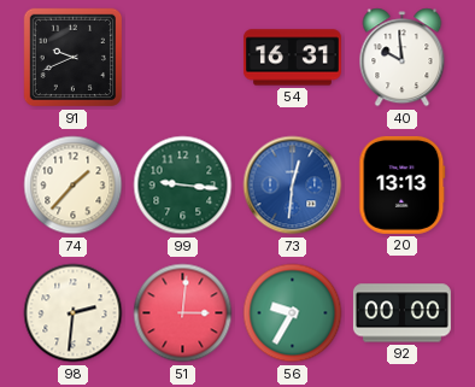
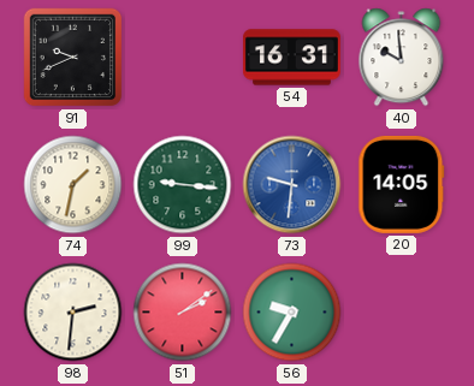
74: 1:37 -> 1:32
73: 12:31 -> 9:31
20: 13:13 -> 14:05
51: 3:01 -> 2:09
92: 00:00 -> none
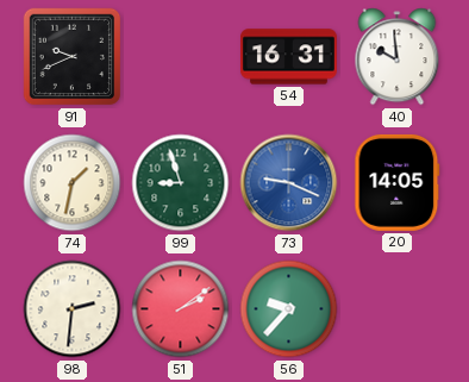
99: 9:16 -> 8:57
73: 9:31 -> 9:19
56: 9:35 -> 9:37
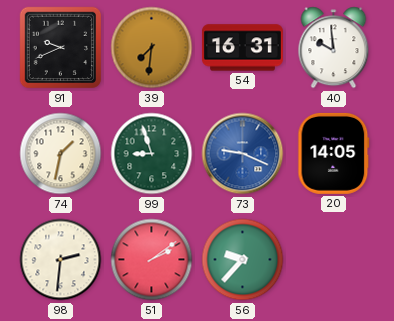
39: none -> 7:31
